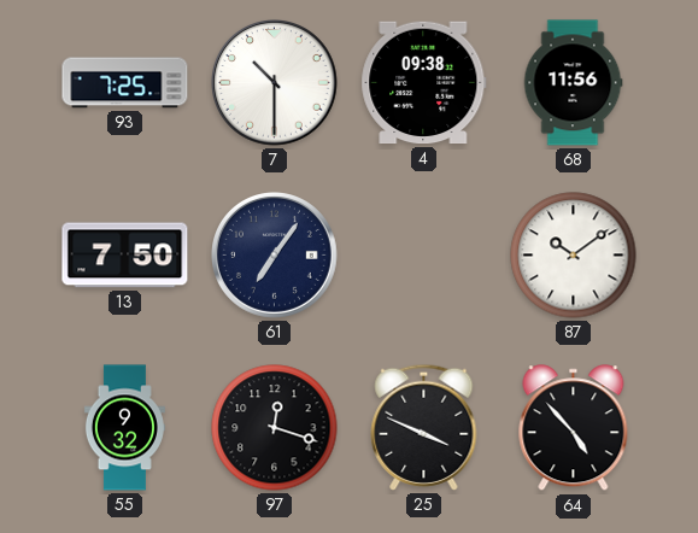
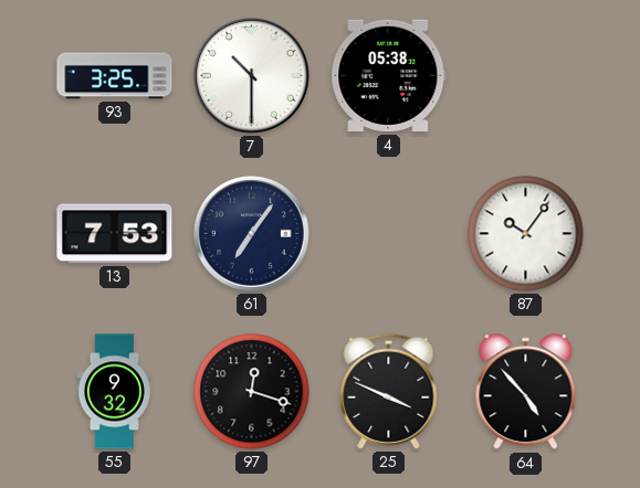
93: 7:25 -> 3:25
4: 09:38 -> 05:38
68: 11:56 -> none
13: 7:50 -> 7:53
87: 10:09 -> 10:06
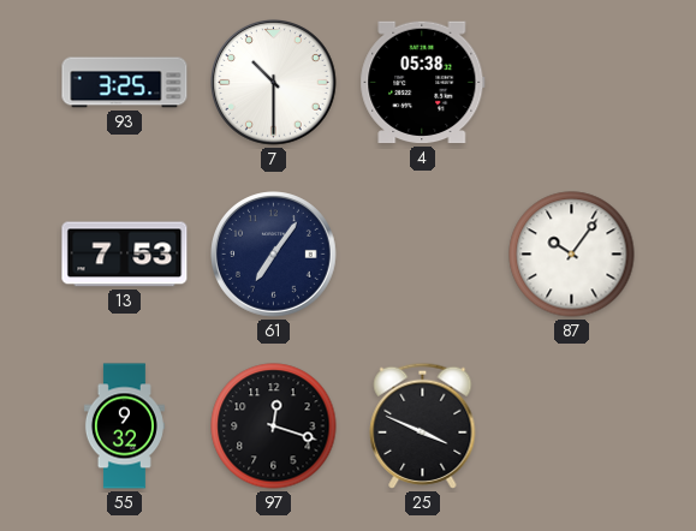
64: 4:53 -> none
